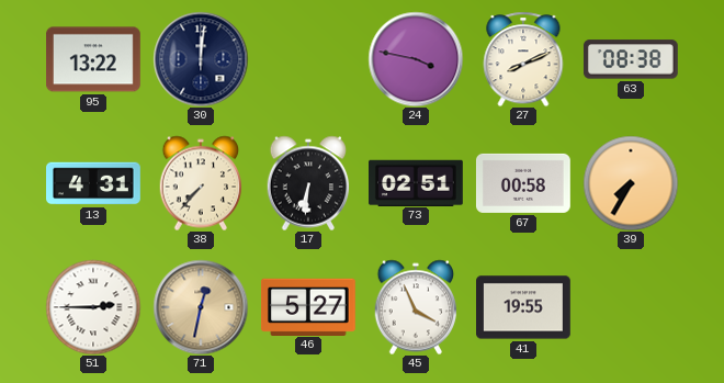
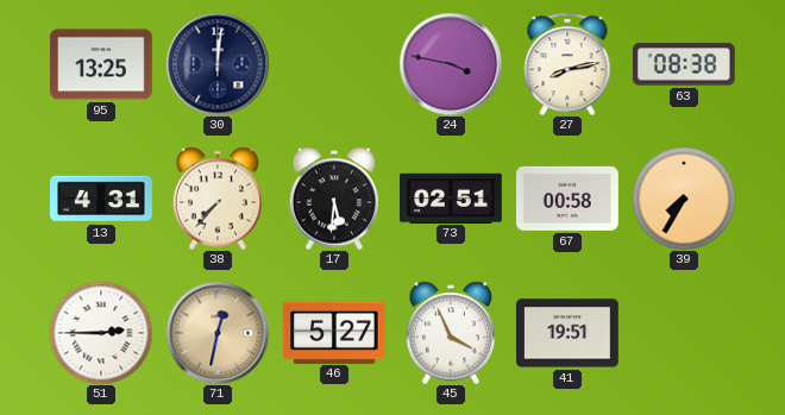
95: 13:22 -> 13:25
27: 8:11 -> 8:13
17: 6:31 -> 5:31
41: 19:55 -> 19:51
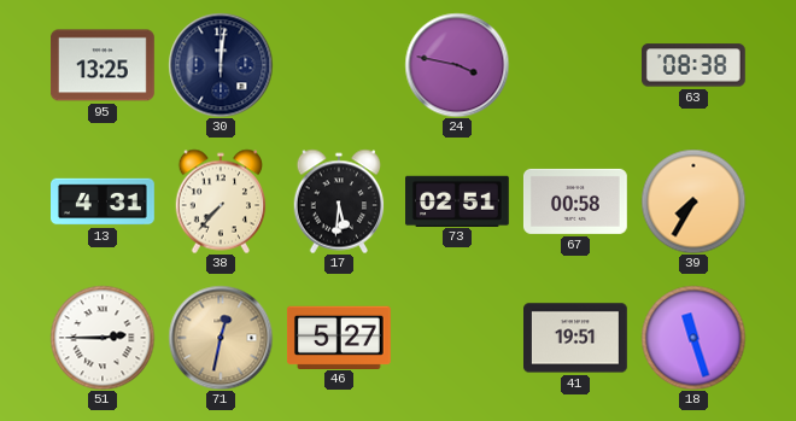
27: 8:13 -> none
45: 3:56 -> none
18: none -> 11:27
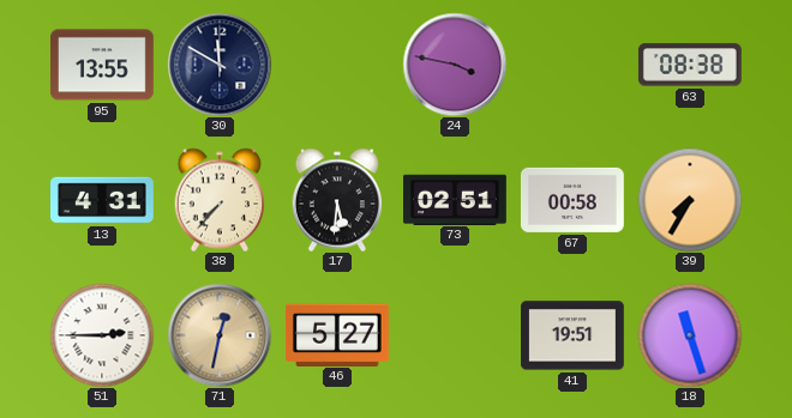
95: 13:25 -> 13:55
30: 12:01 -> 11:50
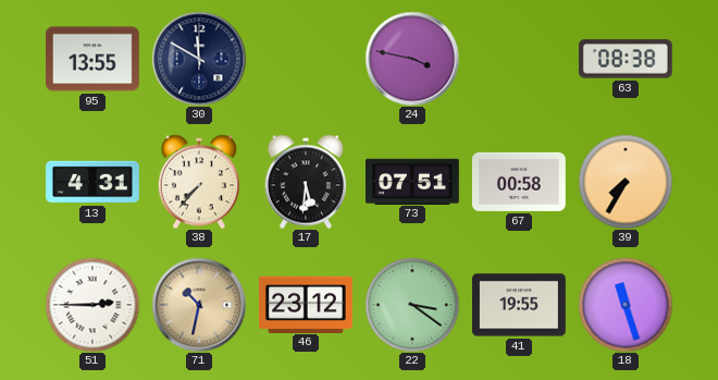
73: 02:51 -> 07:51
71: 12:32 -> 10:32
46: 5:27 -> 23:12
22: none -> 3:21
41: 19:51 -> 19:55
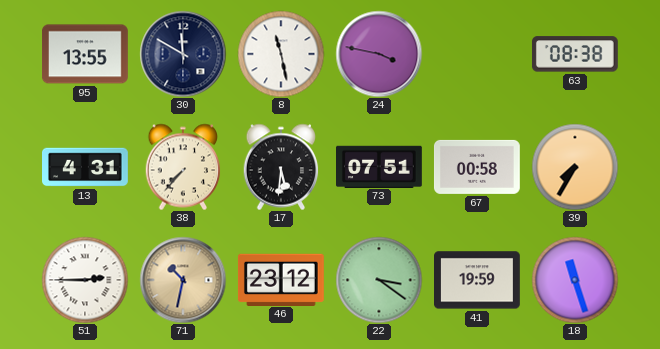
8: none -> 11:28
41: 19:55 -> 19:59
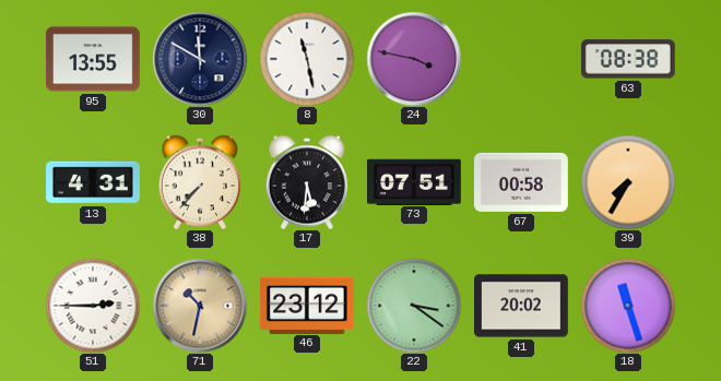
41: 19:59 -> 20:02
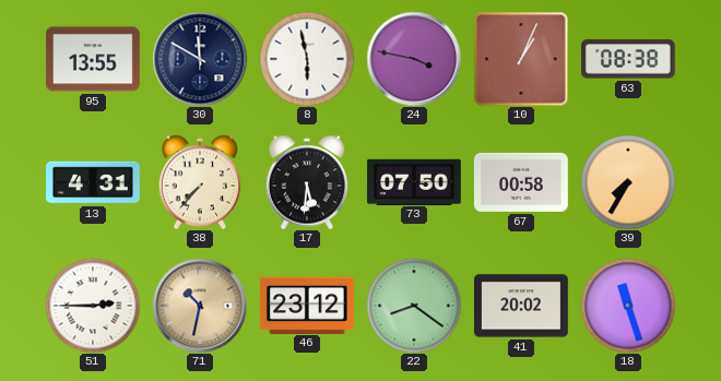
8: 11:28 -> 5:58
10: none -> 1:04
73: 07:51 -> 07:50
22: 3:21 -> 8:21
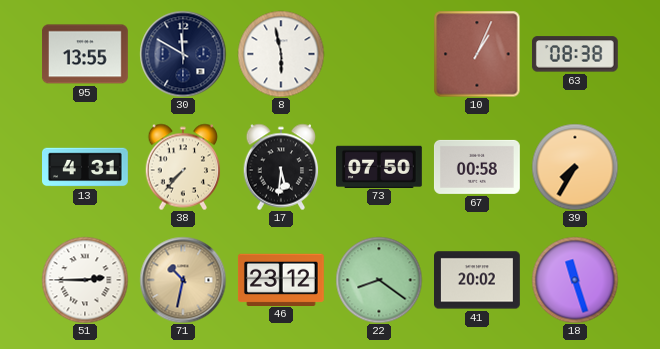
24: 3:47 -> none
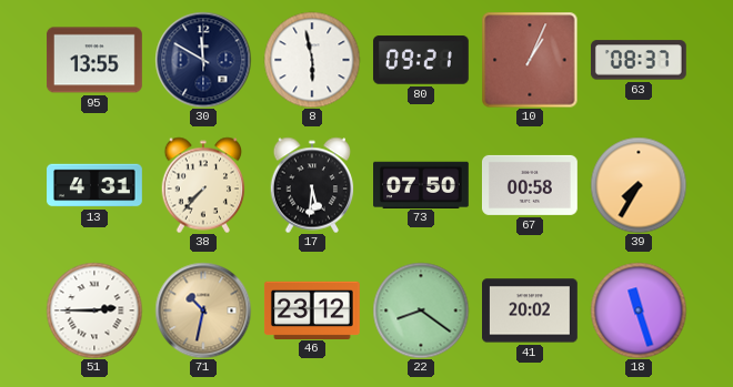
80: none -> 09:21
63: 08:38 -> 08:37
